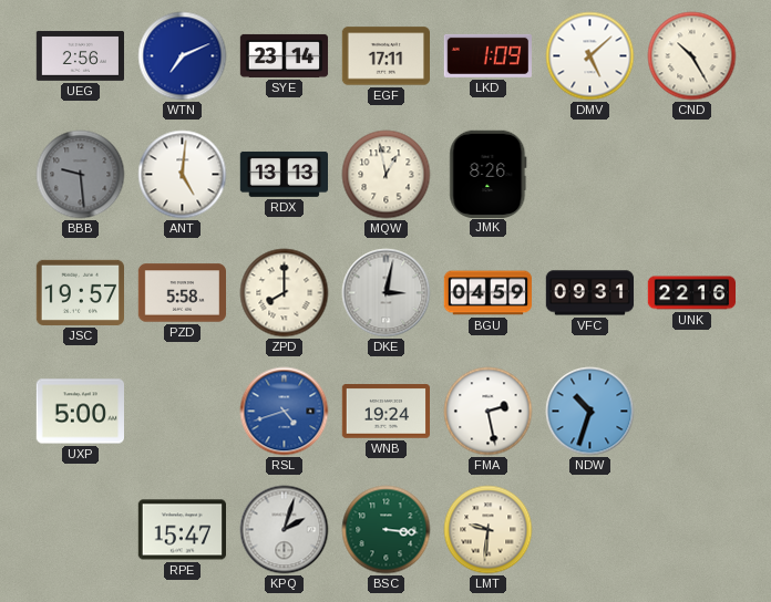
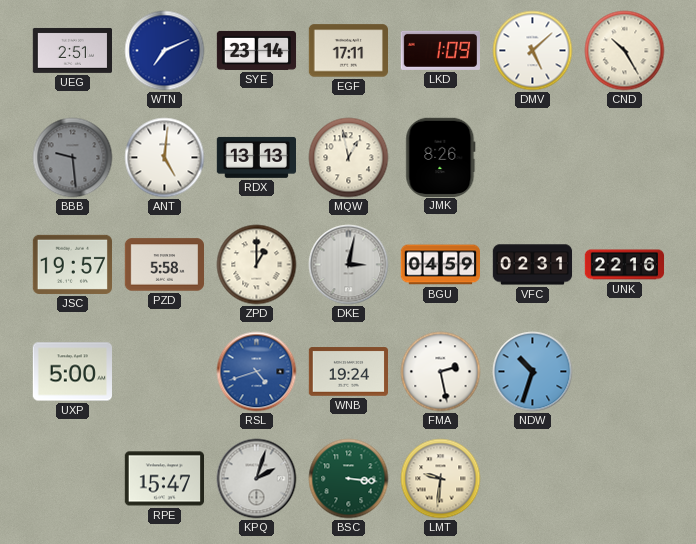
UEG: 2:56 -> 2:51
ZPD: 8:00 -> 1:00
VFC: 09:31 -> 02:31
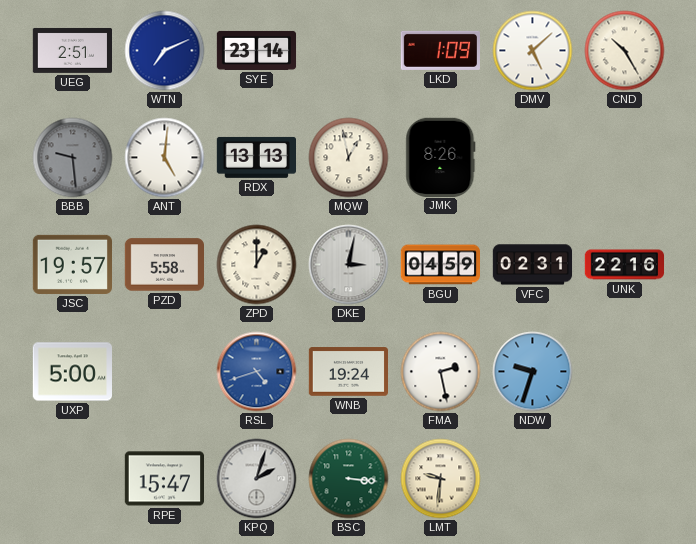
EGF: 17:11 -> none
NDW: 10:33 -> 9:33
